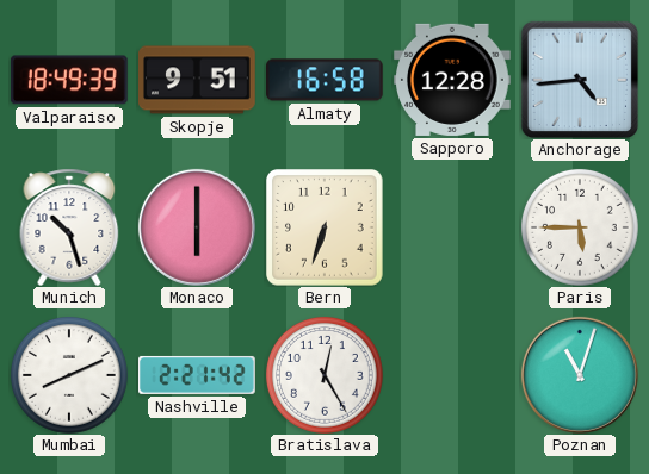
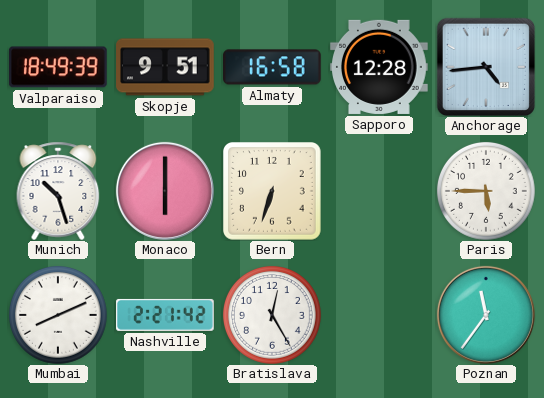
Poznan: 11:03 -> 11:36
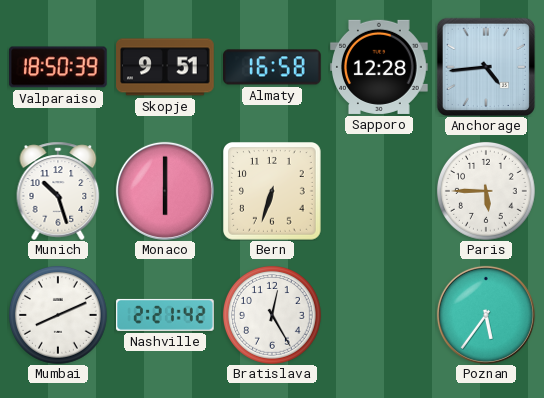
Valparaiso: 18:49 -> 18:50
Poznan: 11:36 -> 5:36
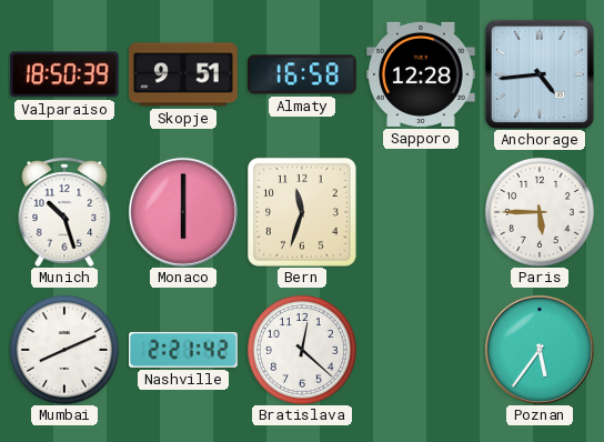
Bern: 6:33 -> 11:33
Bratislava: 12:25 -> 12:22
